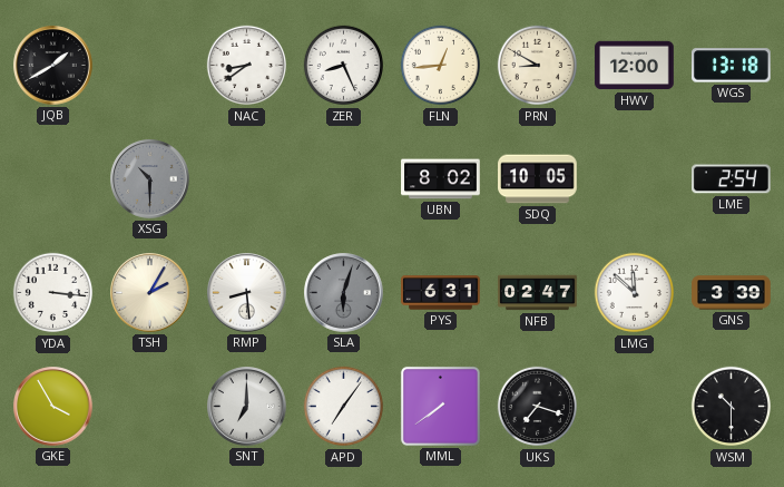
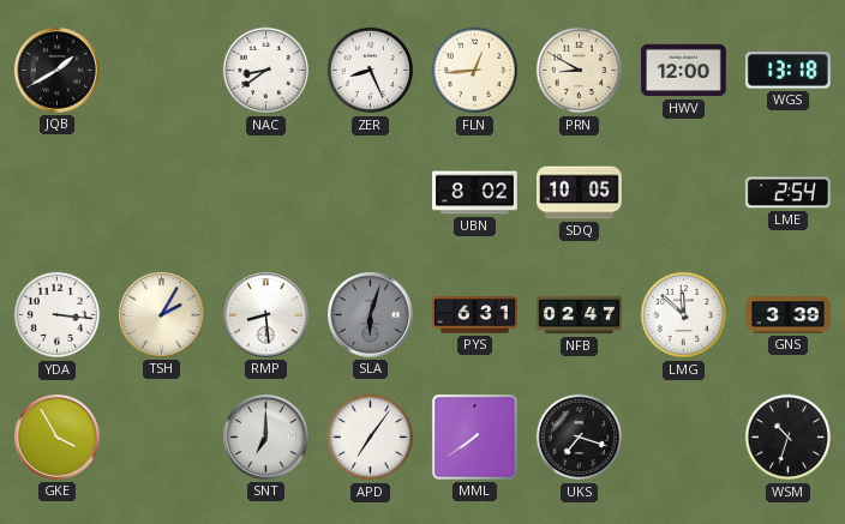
XSG: 10:30 -> none
WSM: 10:30 -> 10:33
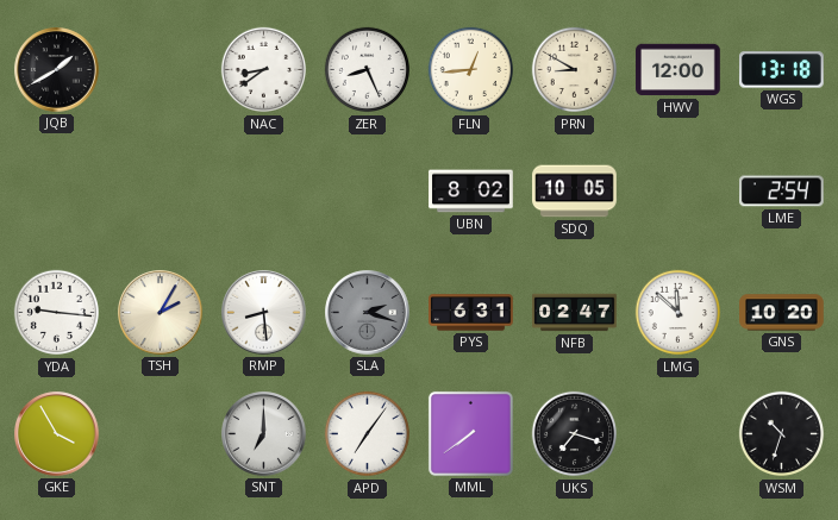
YDA: 3:16 -> 9:16
SLA: 6:03 -> 2:18
GNS: 3:39 -> 10:20
